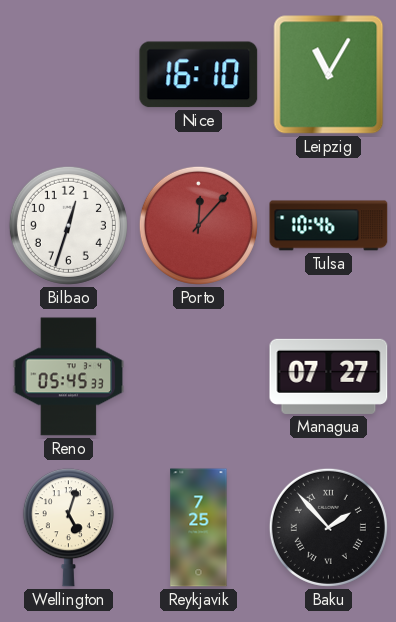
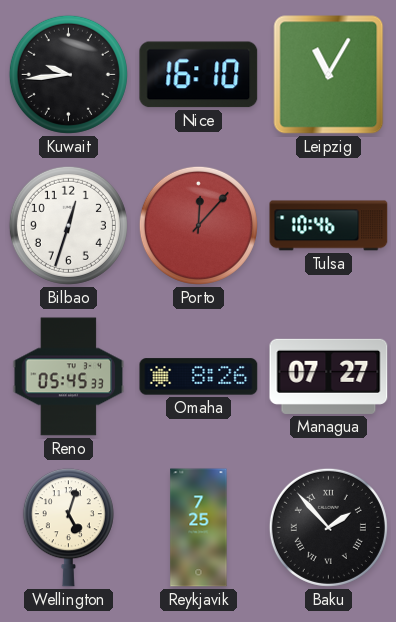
Kuwait: none -> 9:44
Omaha: none -> 8:26
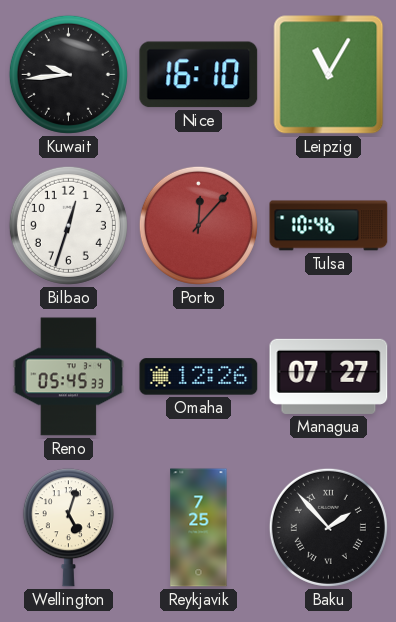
Omaha: 8:26 -> 12:26
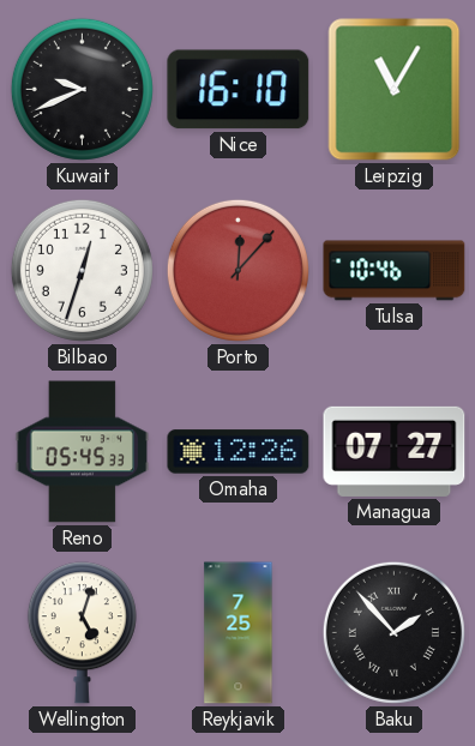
Kuwait: 9:44 -> 9:41
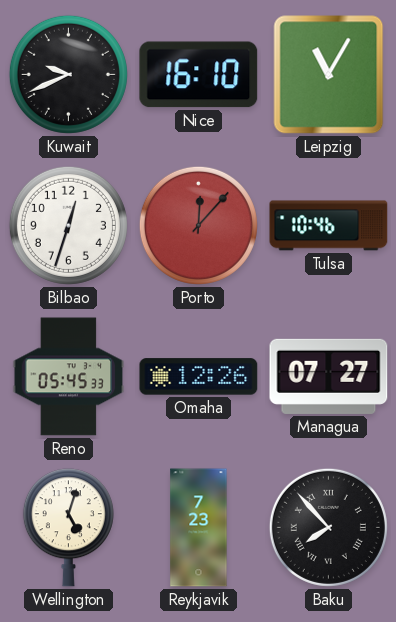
Reykjavik: 7:25 -> 7:23
Baku: 1:53 -> 7:53
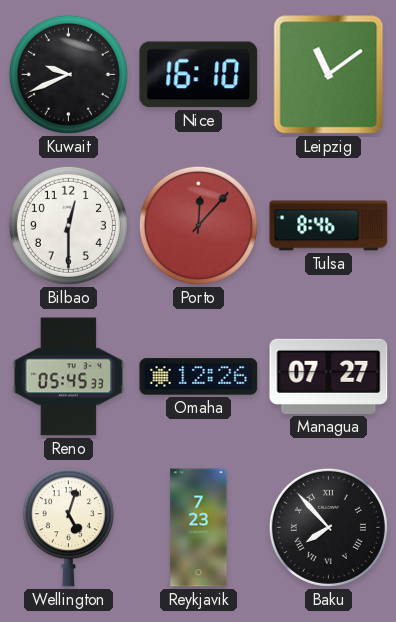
Leipzig: 11:05 -> 11:09
Bilbao: 12:33 -> 12:30
Tulsa: 10:46 -> 8:46
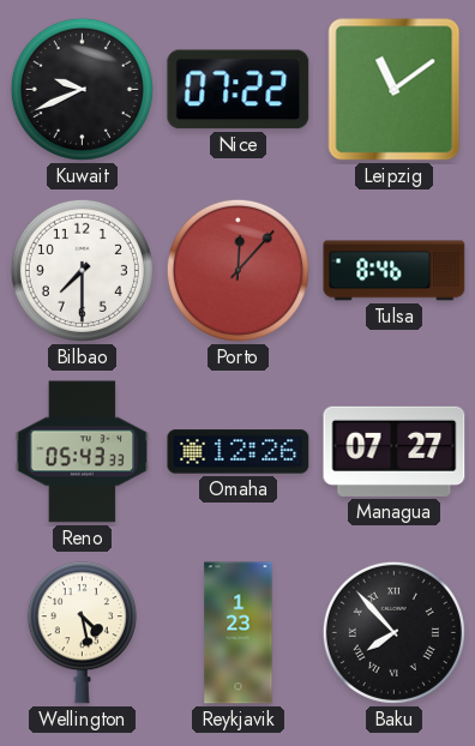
Nice: 16:10 -> 07:22
Bilbao: 12:30 -> 7:30
Reno: 05:45 -> 05:43
Wellington: 5:03 -> 4:28
Reykjavik: 7:23 -> 1:23
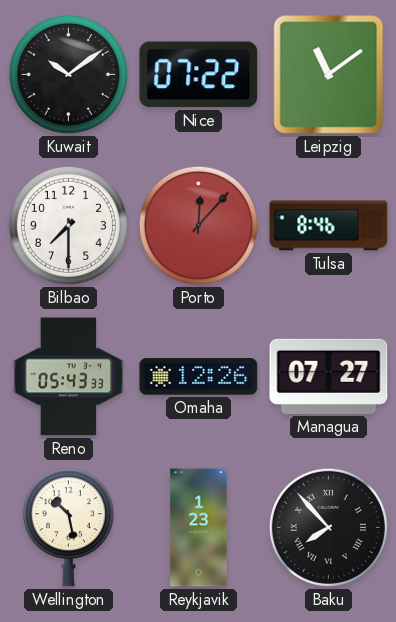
Kuwait: 9:41 -> 10:09
Wellington: 4:28 -> 10:28
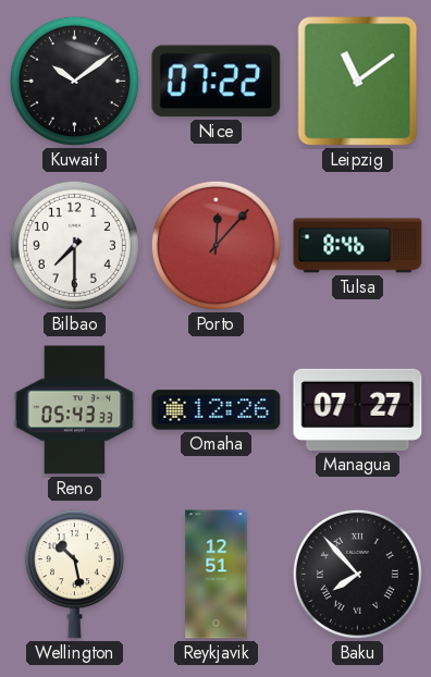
Reykjavik: 1:23 -> 12:51
